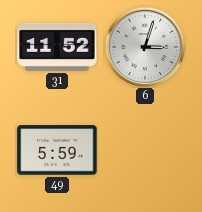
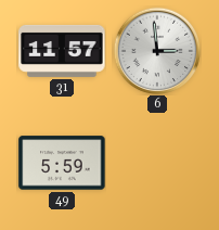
31: 11:52 -> 11:57
6: 3:03 -> 2:59
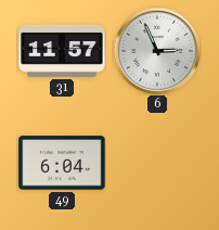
6: 2:59 -> 2:56
49: 5:59 -> 6:04
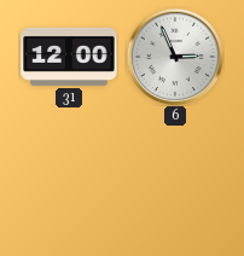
31: 11:57 -> 12:00
49: 6:04 -> none
